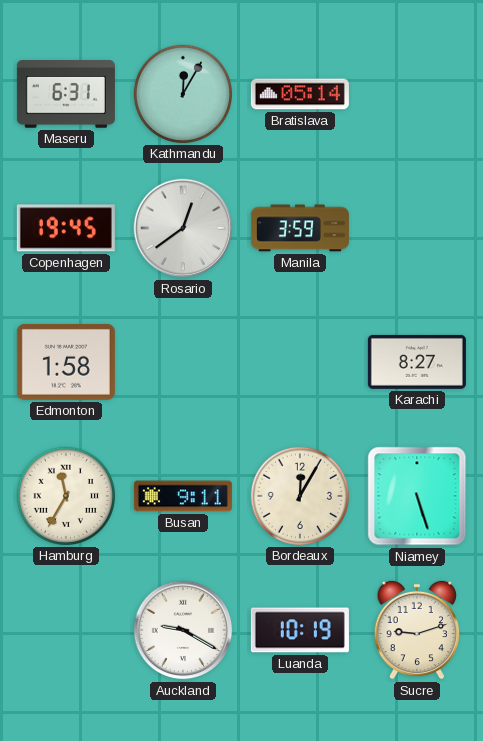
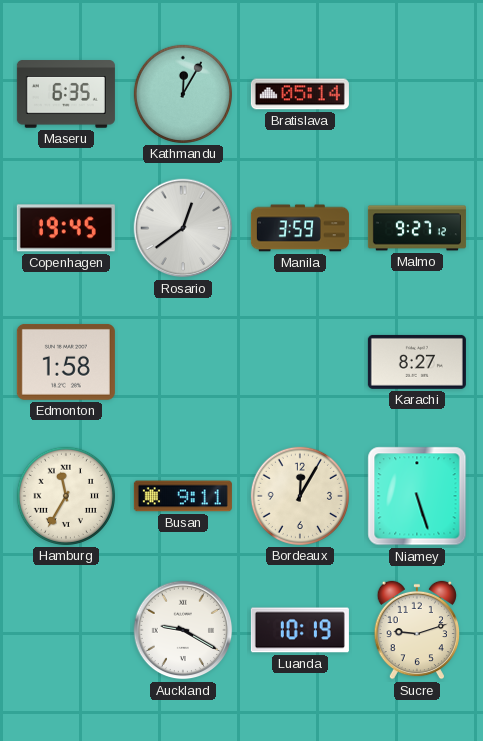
Maseru: 6:31 -> 6:35
Malmo: none -> 9:27
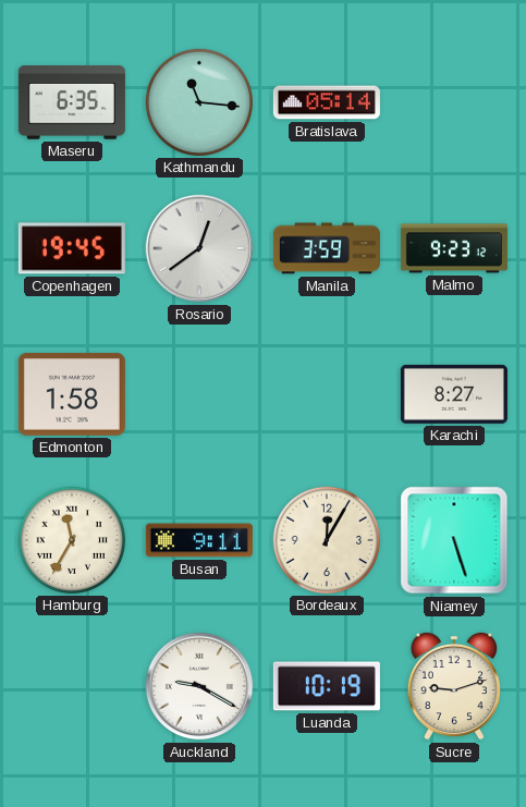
Kathmandu: 12:05 -> 11:16
Malmo: 9:27 -> 9:23
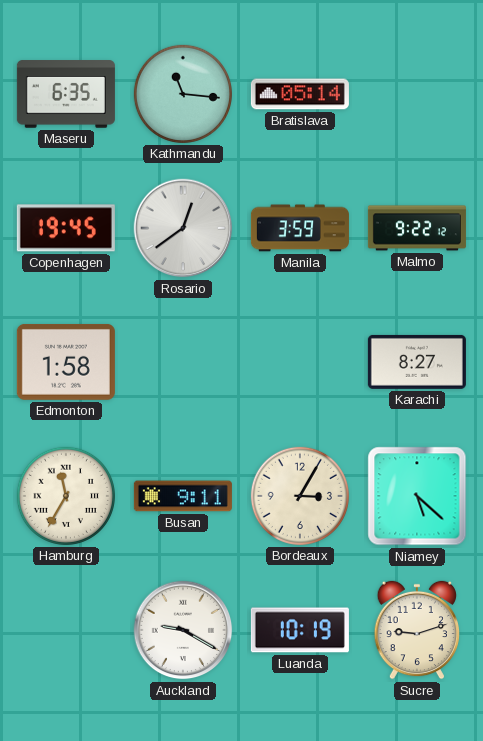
Malmo: 9:23 -> 9:22
Bordeaux: 12:05 -> 3:05
Niamey: 5:27 -> 5:22
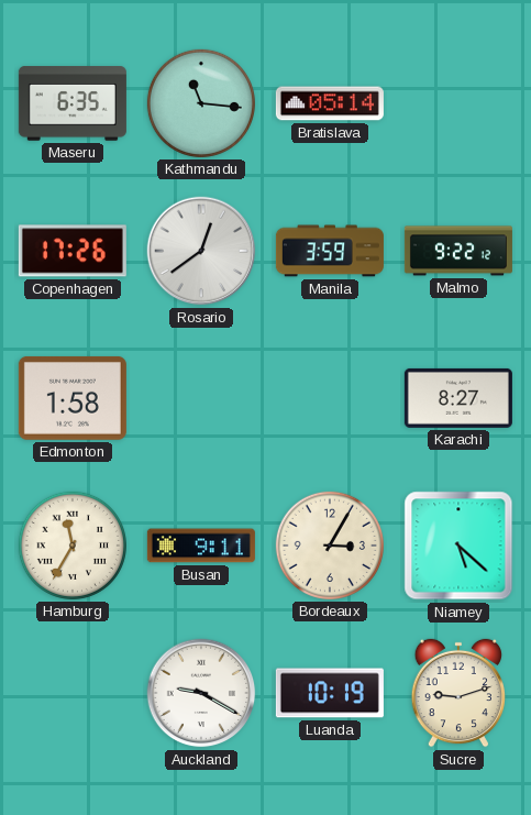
Copenhagen: 19:45 -> 17:26
